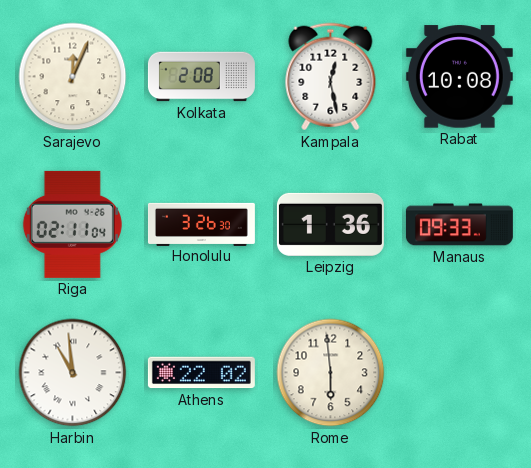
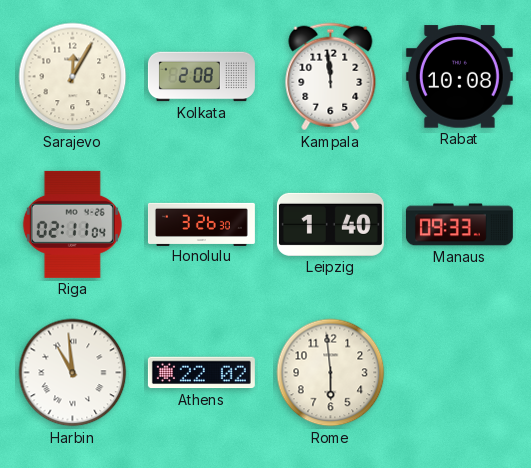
Sarajevo: 12:04 -> 12:05
Kampala: 12:28 -> 11:59
Leipzig: 1:36 -> 1:40
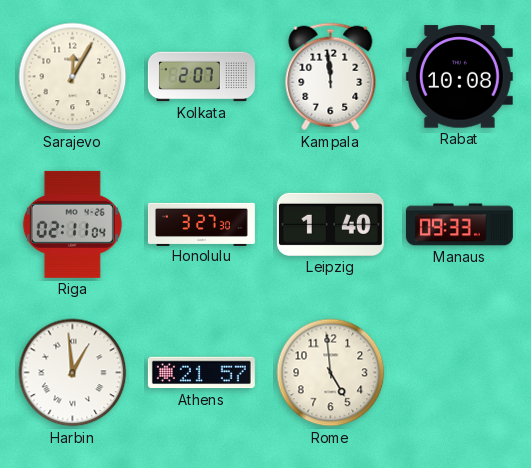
Kolkata: 2:08 -> 2:07
Honolulu: 3:26 -> 3:27
Harbin: 10:59 -> 12:59
Athens: 22:02 -> 21:57
Rome: 5:59 -> 4:59
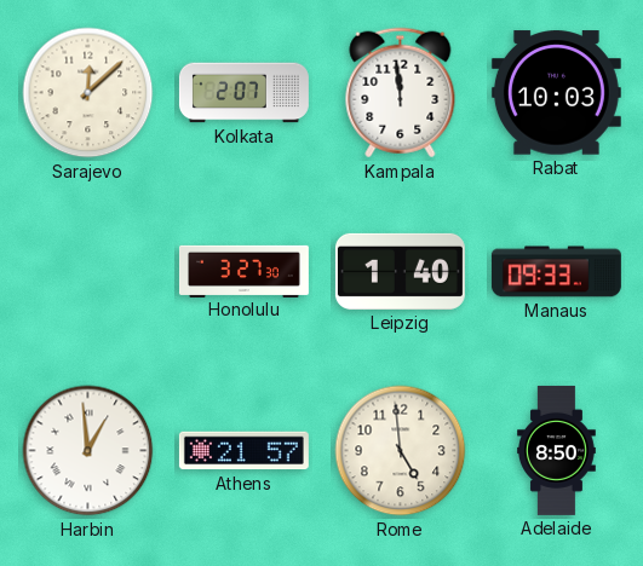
Sarajevo: 12:05 -> 12:08
Rabat: 10:08 -> 10:03
Riga: 02:11 -> none
Adelaide: none -> 8:50
